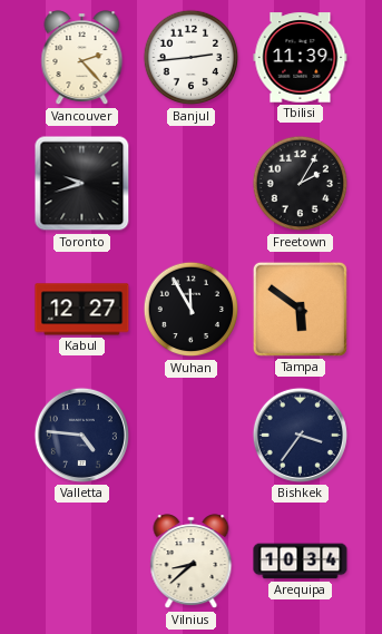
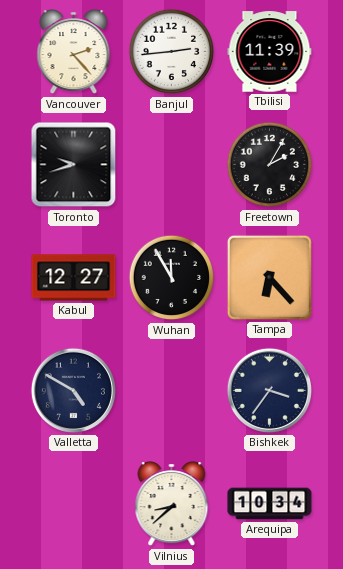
Tampa: 5:51 -> 6:23
Valletta: 4:46 -> 4:50
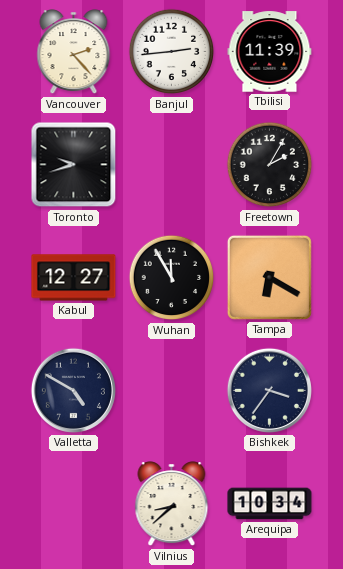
Tampa: 6:23 -> 6:20
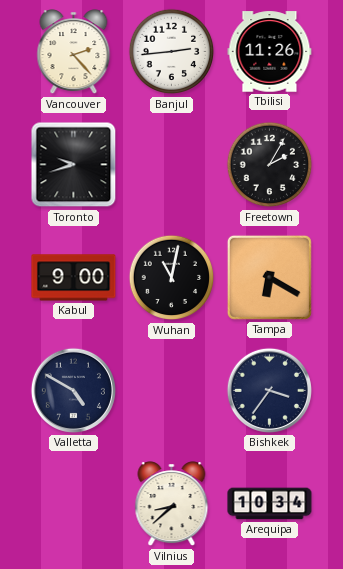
Tbilisi: 11:39 -> 11:26
Kabul: 12:27 -> 9:00
Wuhan: 11:55 -> 11:02
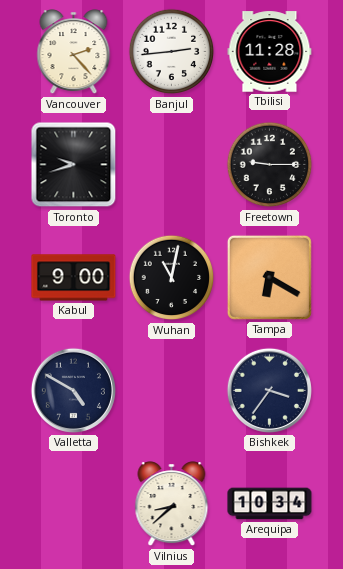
Tbilisi: 11:26 -> 11:28
Freetown: 2:05 -> 9:15
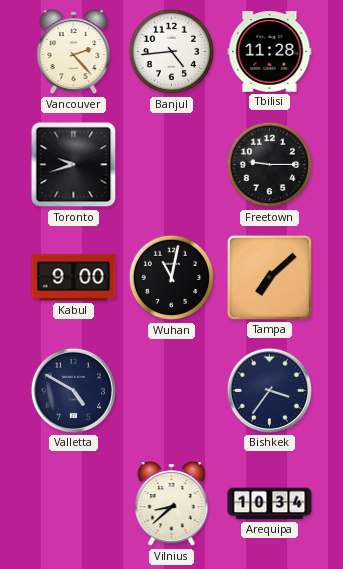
Banjul: 2:44 -> 4:44
Tampa: 6:20 -> 7:08
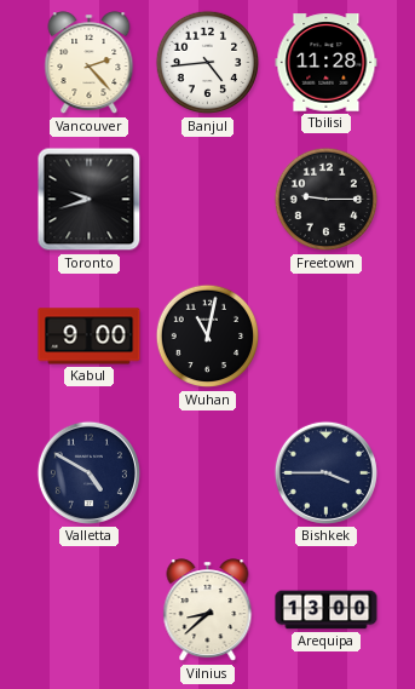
Tampa: 7:08 -> none
Bishkek: 3:36 -> 3:45
Arequipa: 10:34 -> 13:00
